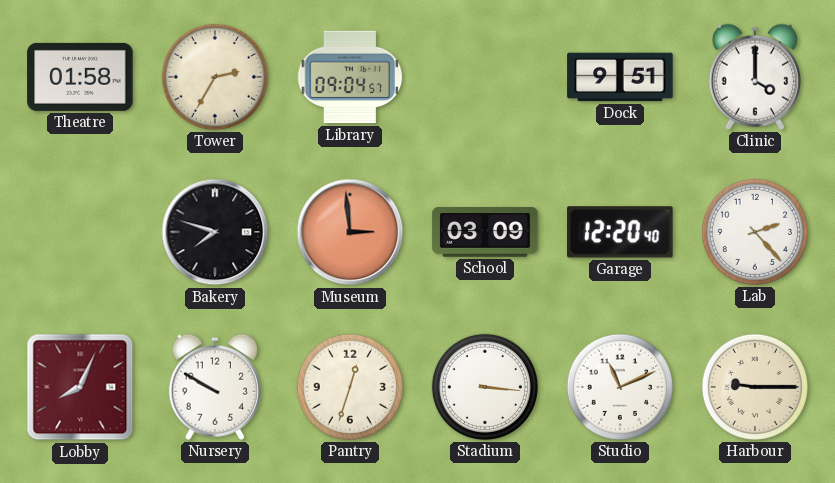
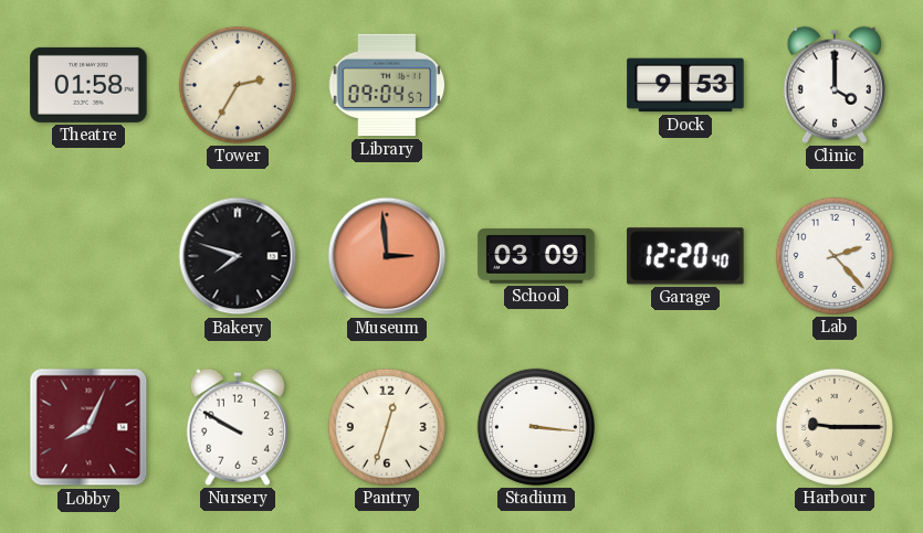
Dock: 9:51 -> 9:53
Studio: 11:11 -> none
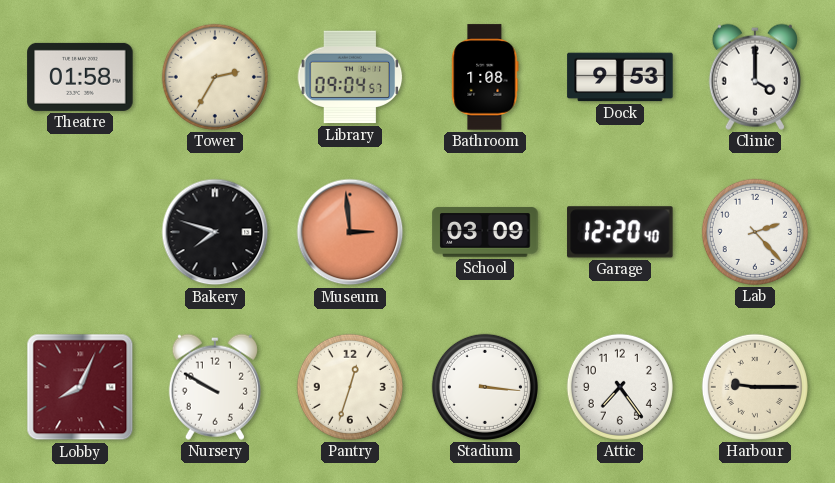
Bathroom: none -> 1:08
Attic: none -> 7:24
